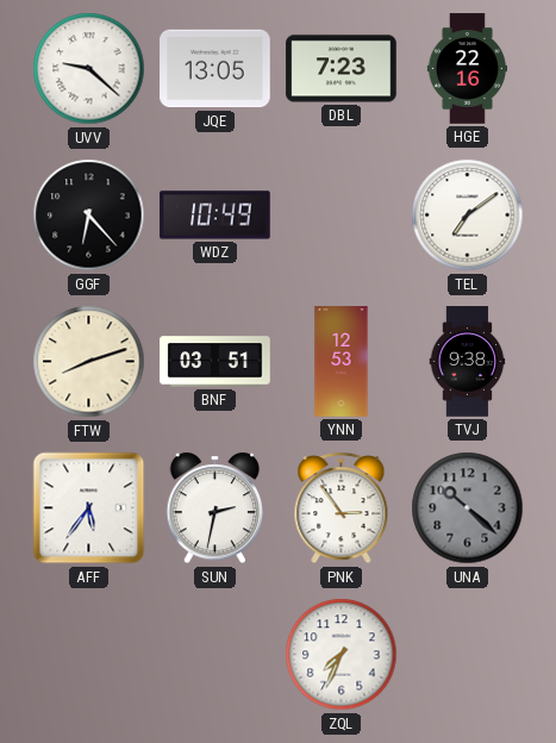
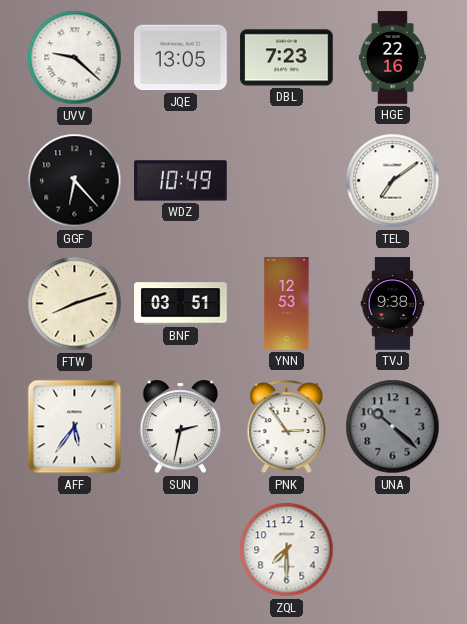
ZQL: 7:34 -> 7:30
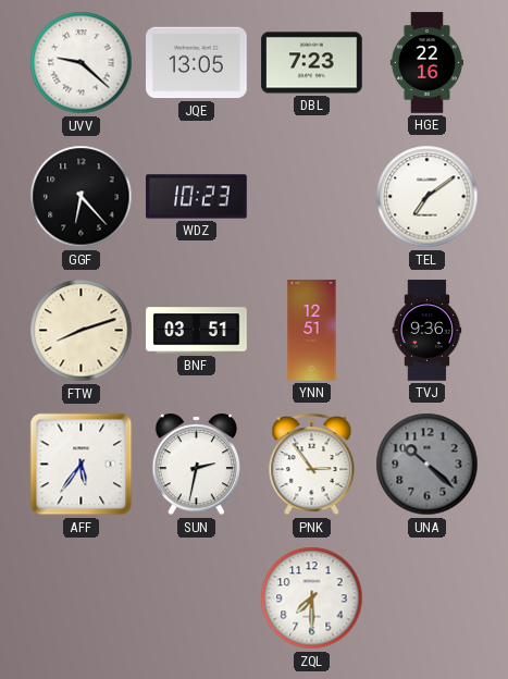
WDZ: 10:49 -> 10:23
YNN: 12:53 -> 12:51
TVJ: 9:38 -> 9:36
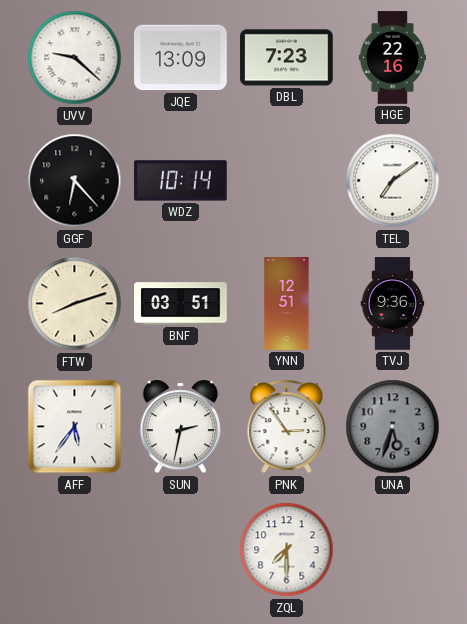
JQE: 13:05 -> 13:09
WDZ: 10:23 -> 10:14
UNA: 10:22 -> 5:33
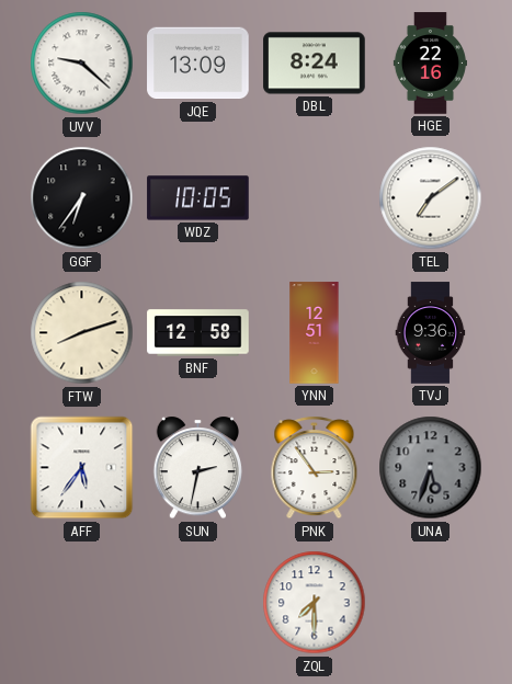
DBL: 7:23 -> 8:24
GGF: 6:23 -> 6:36
WDZ: 10:14 -> 10:05
BNF: 03:51 -> 12:58
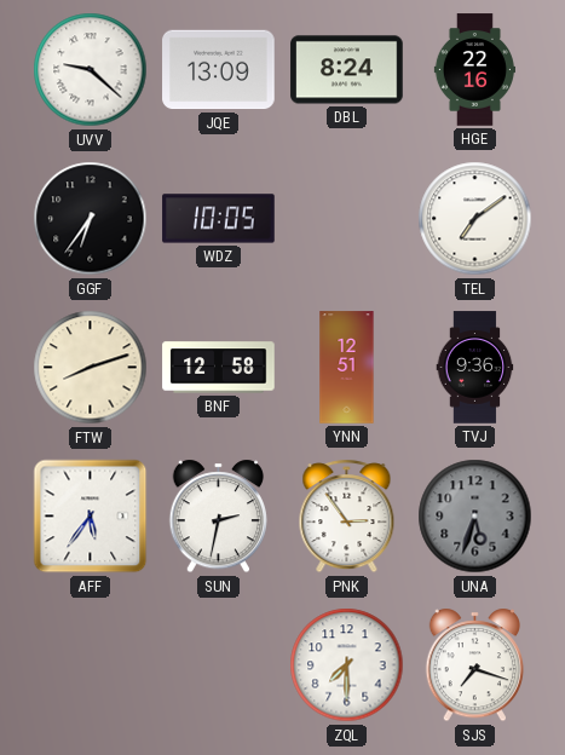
SJS: none -> 7:18
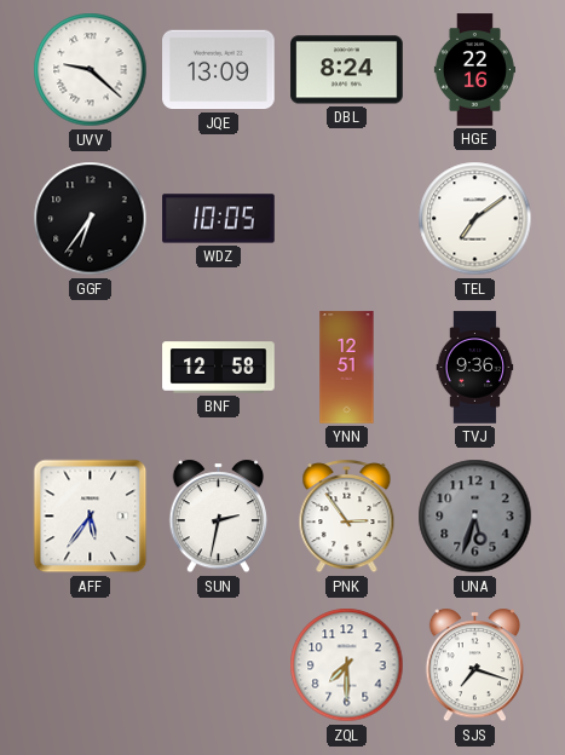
FTW: 8:12 -> none
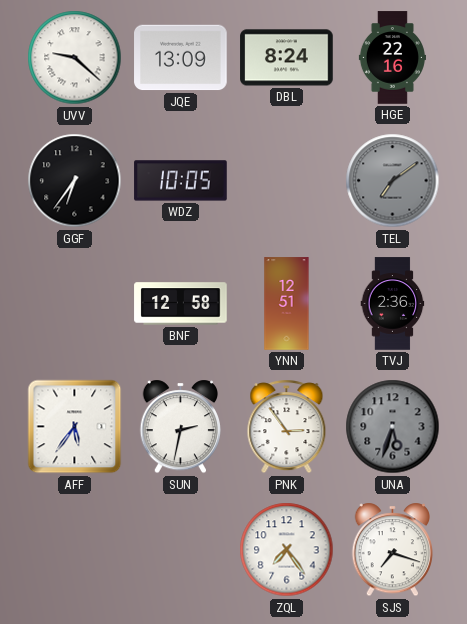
TEL dial: white -> grey
TVJ: 9:36 -> 2:36
ZQL: 7:30 -> 7:24
